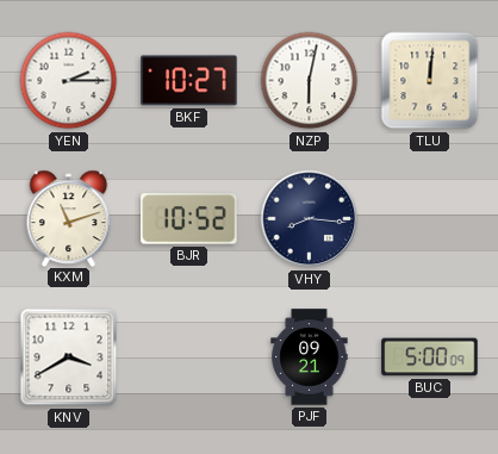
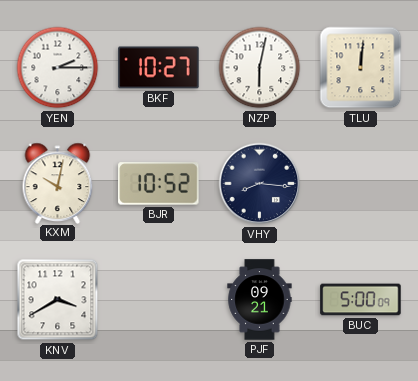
KXM: 11:12 -> 10:02
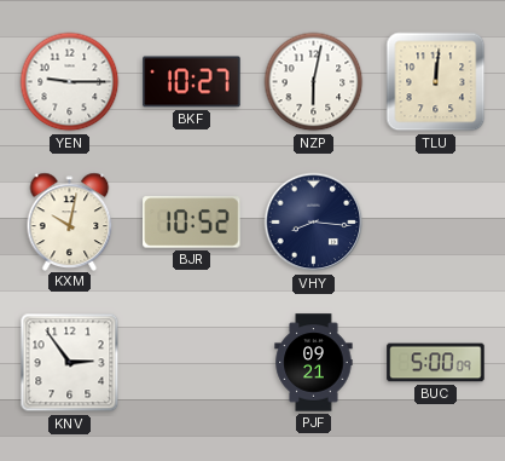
YEN: 2:15 -> 9:15
KNV: 3:40 -> 2:54
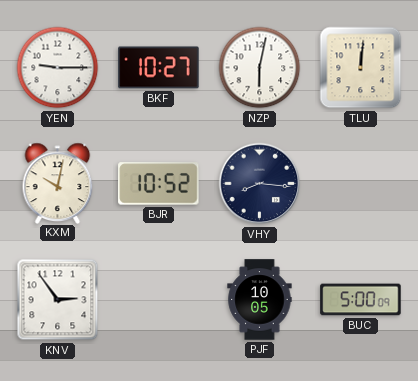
PJF: 09:21 -> 10:05
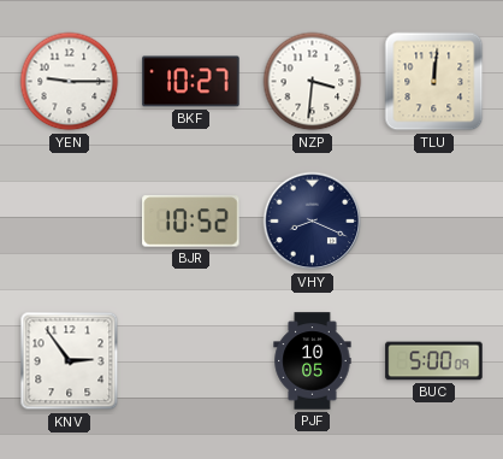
NZP: 6:02 -> 3:31
KXM: 10:02 -> none
VHY: 8:16 -> 8:19
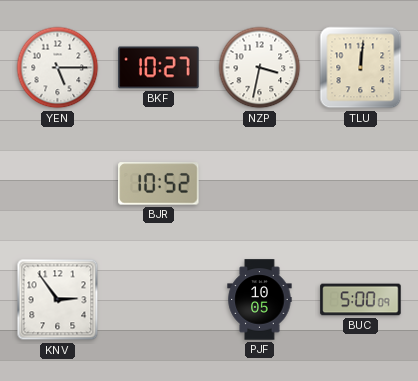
YEN: 9:15 -> 5:15
NZP: 3:31 -> 3:32
VHY: 8:19 -> none
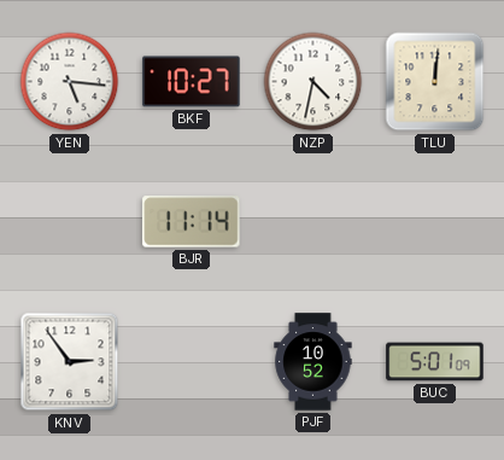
YEN: 5:15 -> 5:16
NZP: 3:32 -> 4:32
BJR: 10:52 -> 11:14
PJF: 10:05 -> 10:52
BUC: 5:00 -> 5:01
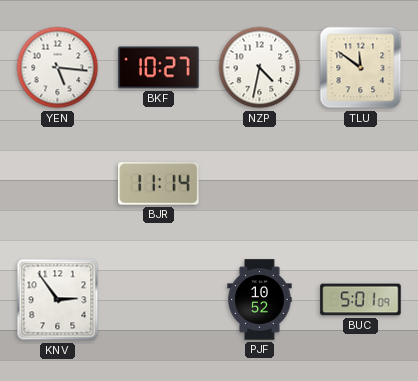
TLU: 12:01 -> 11:51
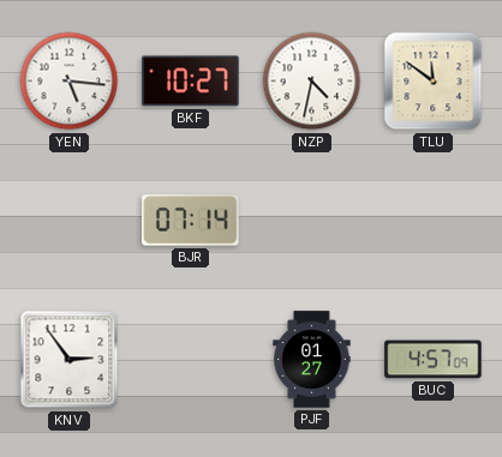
BJR: 11:14 -> 07:14
PJF: 10:52 -> 01:27
BUC: 5:01 -> 4:57
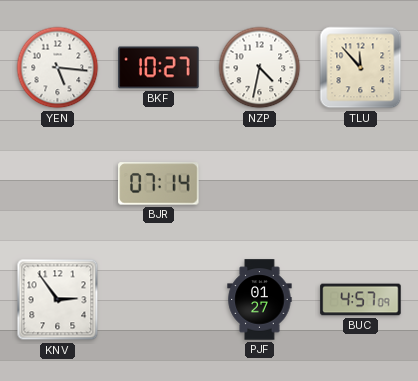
TLU: 11:51 -> 11:53
